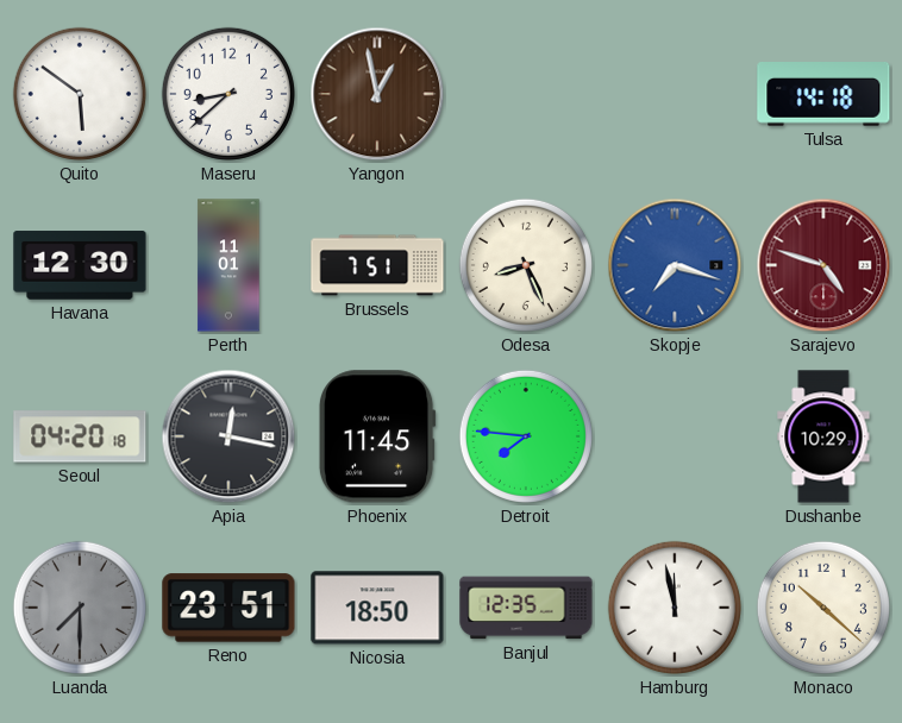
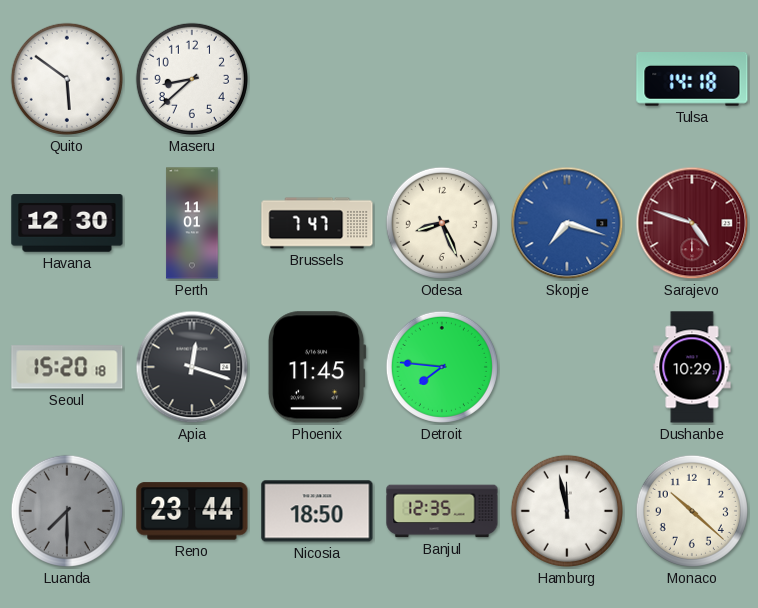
Yangon: 12:58 -> none
Brussels: 7:51 -> 7:47
Seoul: 04:20 -> 15:20
Apia: 12:17 -> 12:18
Reno: 23:51 -> 23:44
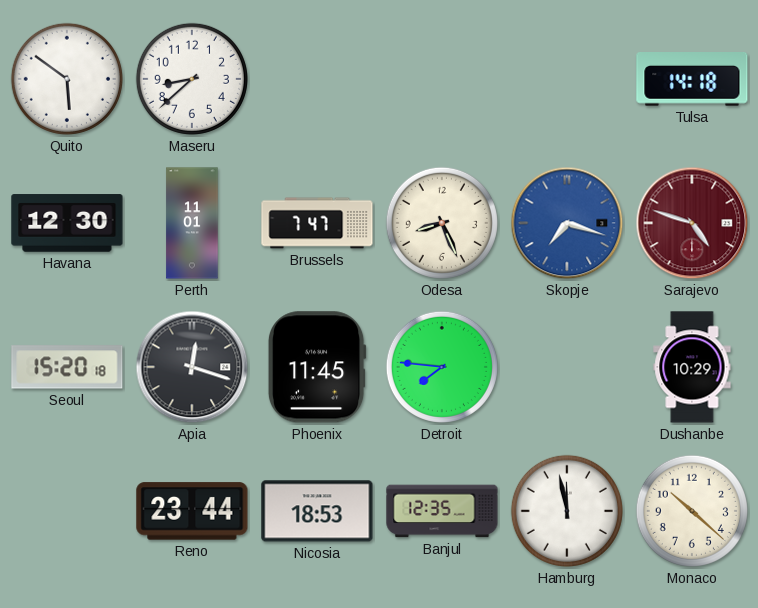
Luanda: 7:30 -> none
Nicosia: 18:50 -> 18:53
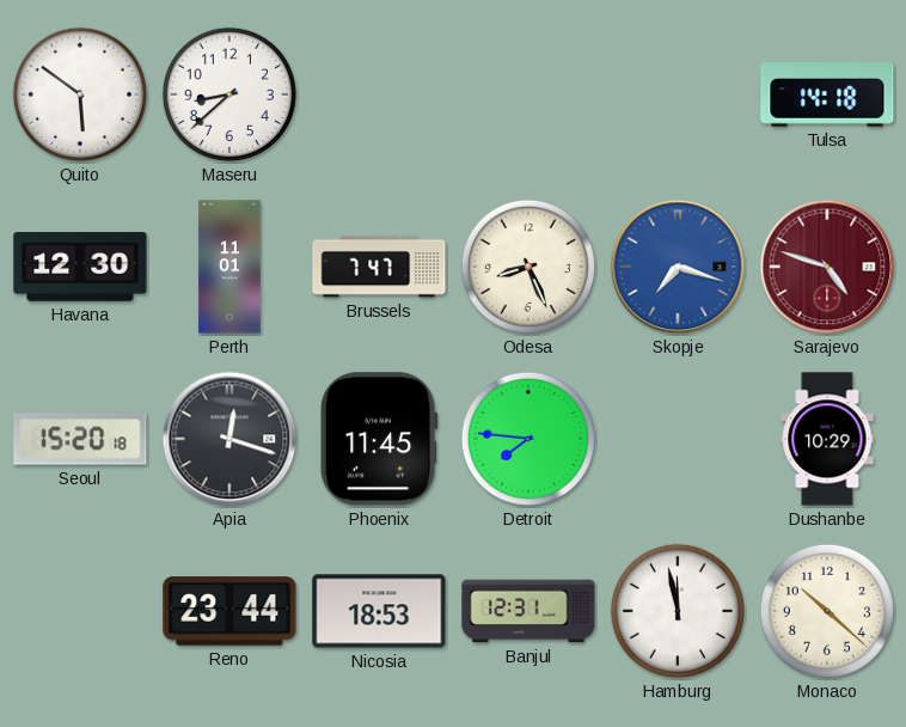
Banjul: 12:35 -> 12:31
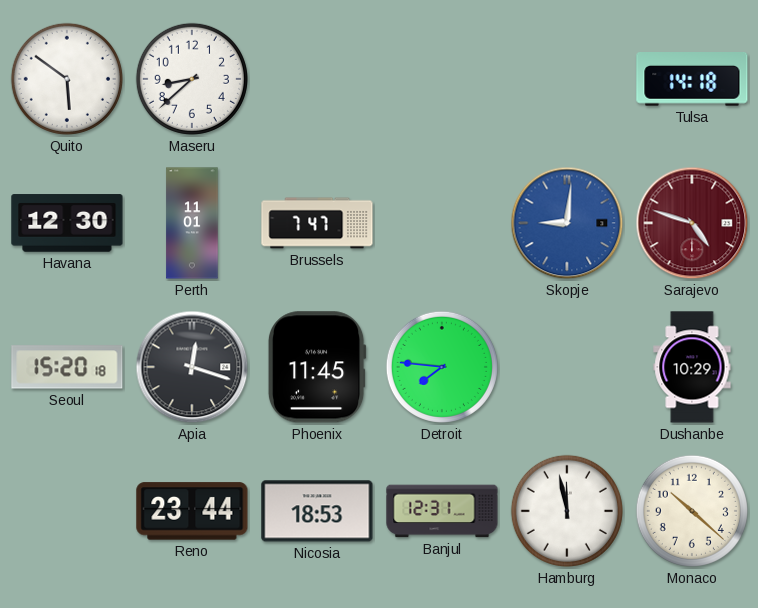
Odesa: 8:26 -> none
Skopje: 7:18 -> 9:01
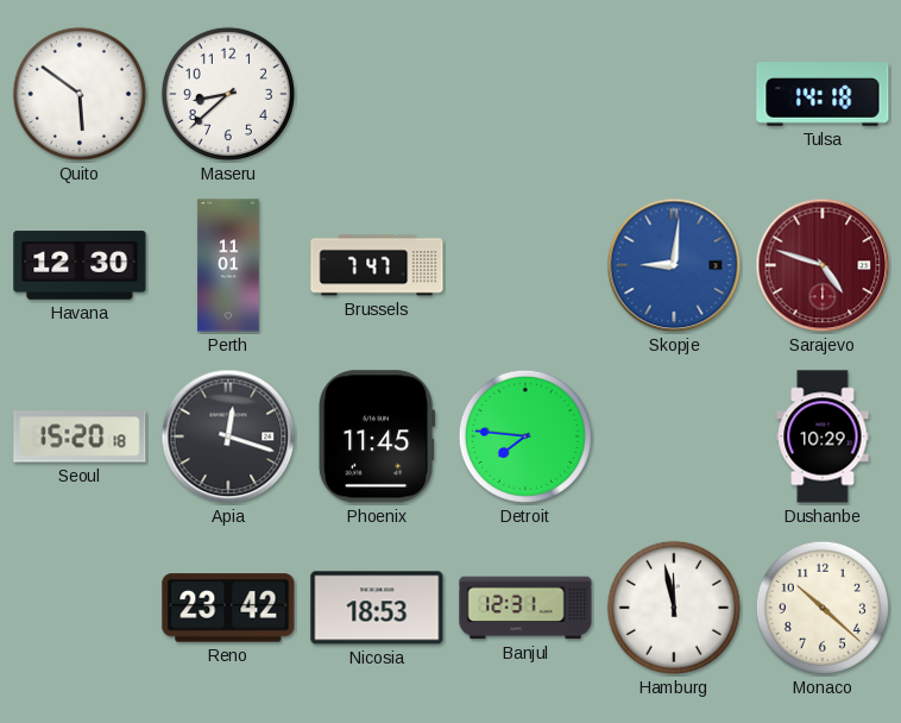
Reno: 23:44 -> 23:42
